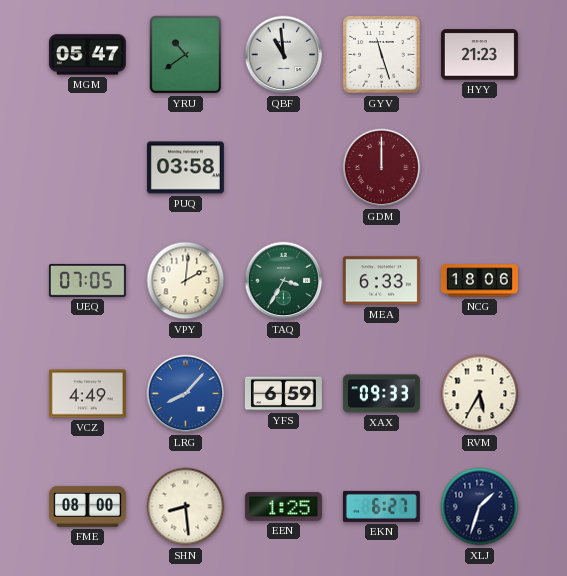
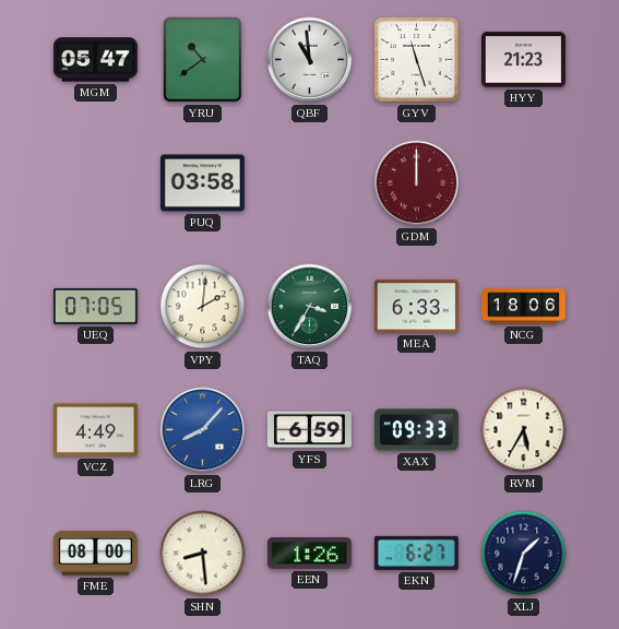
EEN: 1:25 -> 1:26
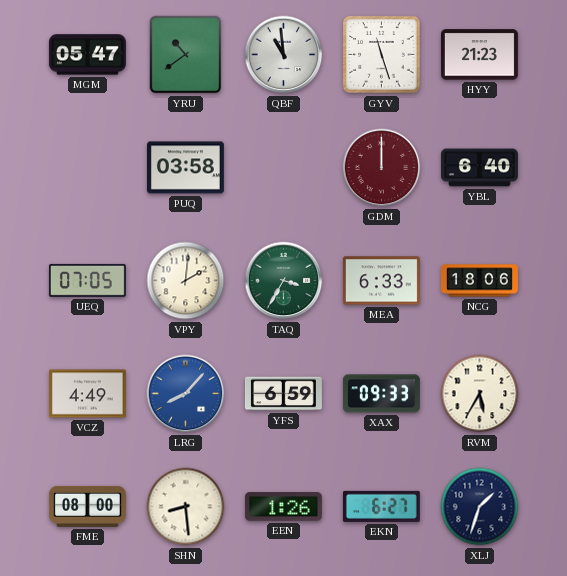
YBL: none -> 6:40
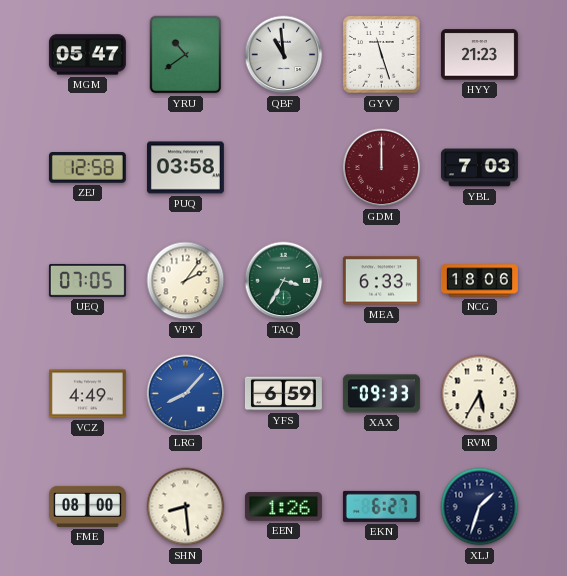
ZEJ: none -> 12:58
YBL: 6:40 -> 7:03
VPY: 2:01 -> 2:06
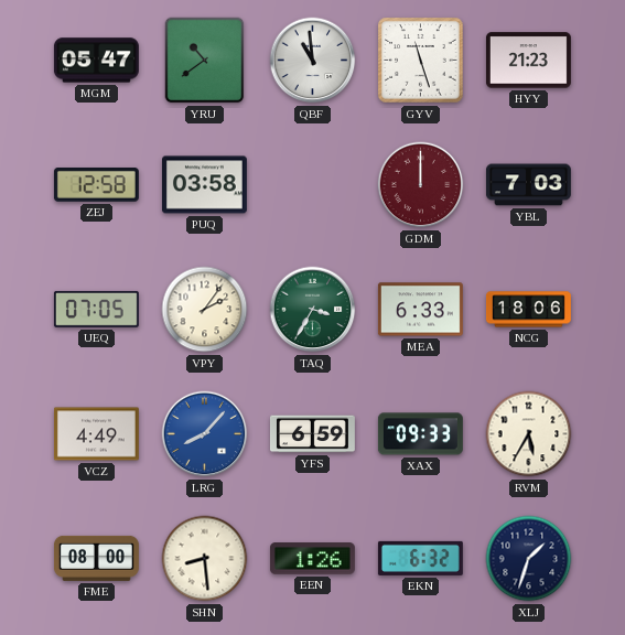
EKN: 6:27 -> 6:32
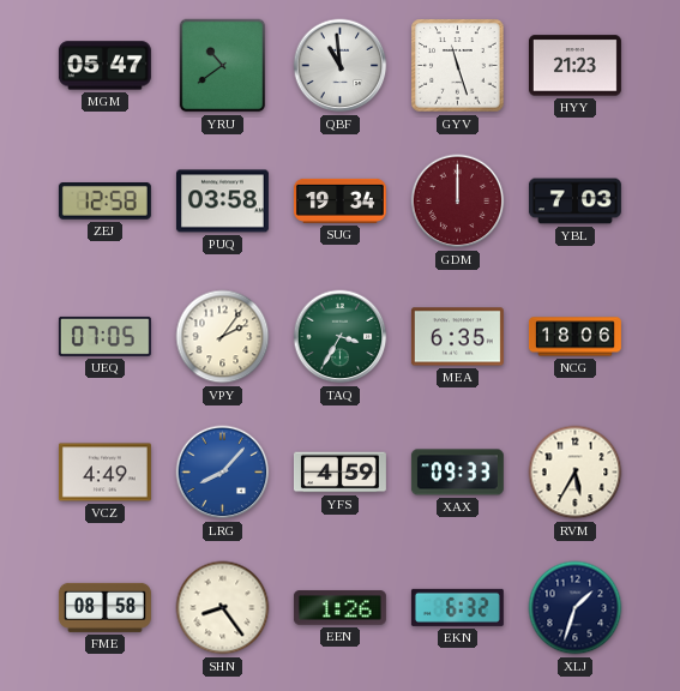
SUG: none -> 19:34
MEA: 6:33 -> 6:35
YFS: 6:59 -> 4:59
FME: 08:00 -> 08:58
SHN: 8:29 -> 8:24
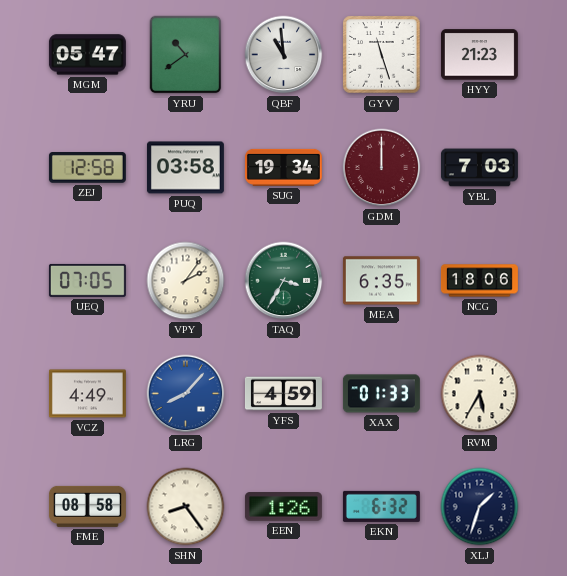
XAX: 09:33 -> 01:33
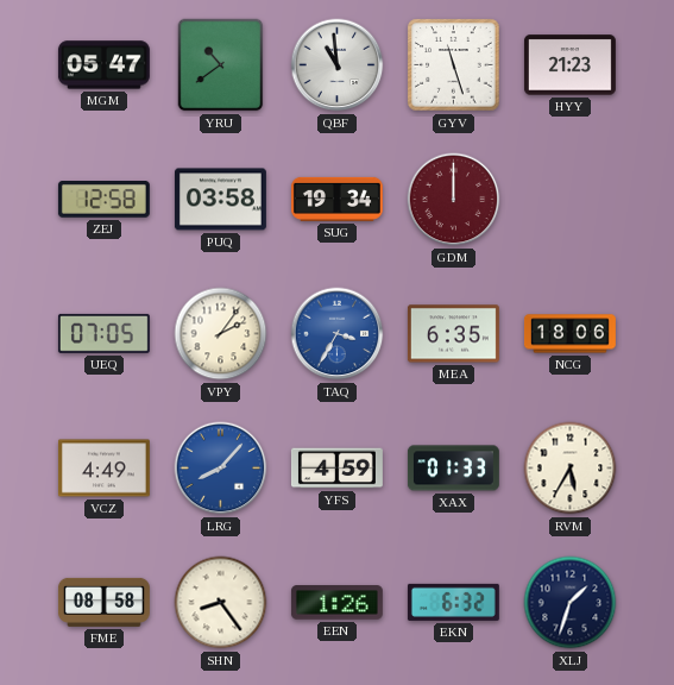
YBL: 7:03 -> none
TAQ dial: green -> blue
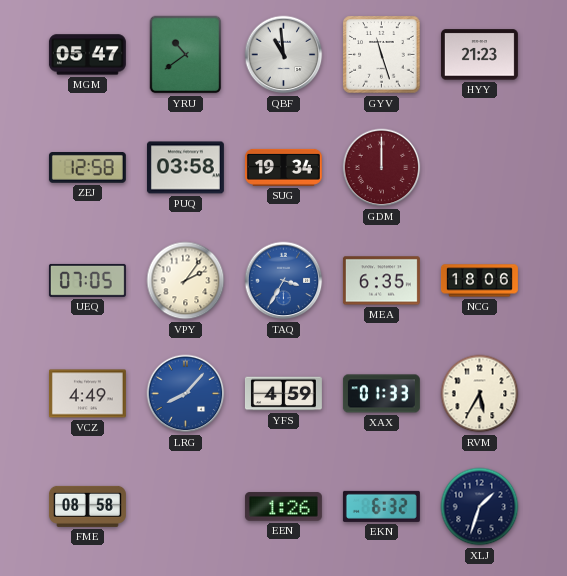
SHN: 8:24 -> none
